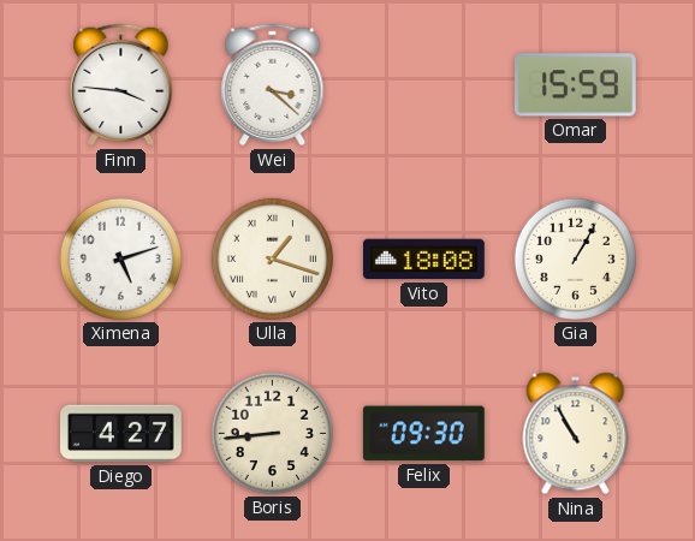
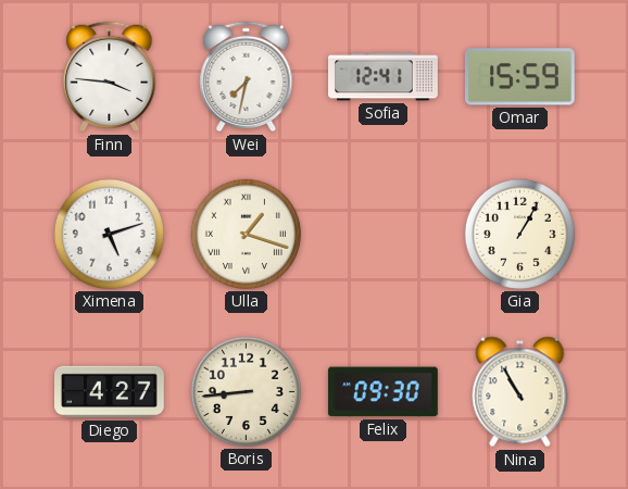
Wei: 3:22 -> 7:32
Sofia: none -> 12:41
Vito: 18:08 -> none
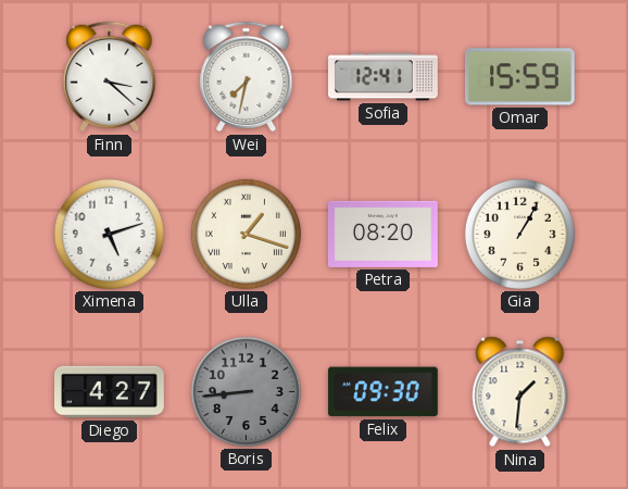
Finn: 3:46 -> 3:22
Petra: none -> 08:20
Boris dial: cream -> grey
Nina: 10:55 -> 1:31
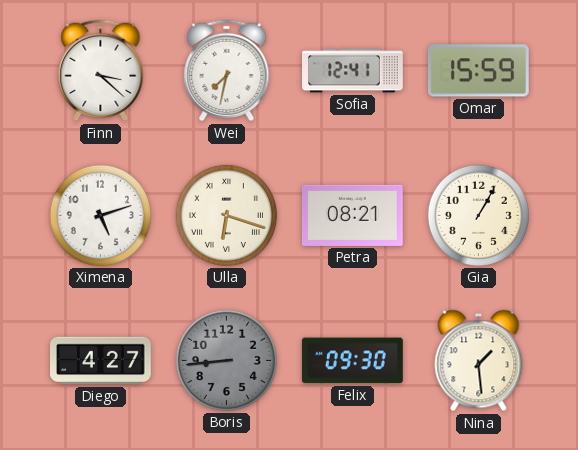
Ulla: 1:18 -> 6:18
Petra: 08:20 -> 08:21
Nina: 1:31 -> 1:29
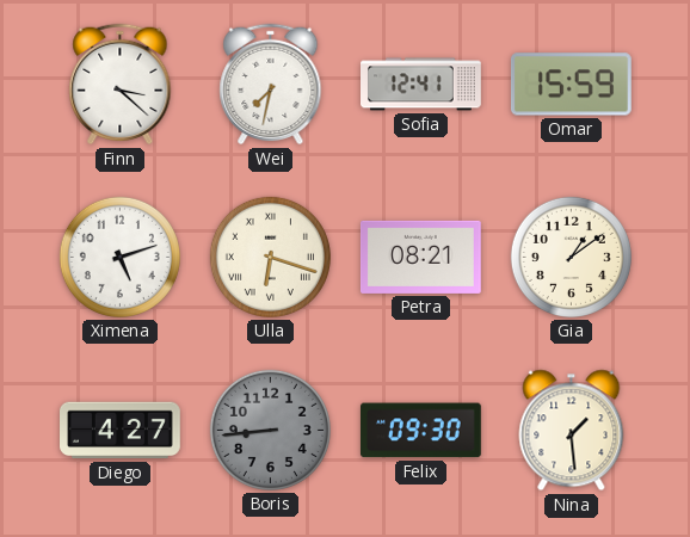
Gia: 1:05 -> 1:09
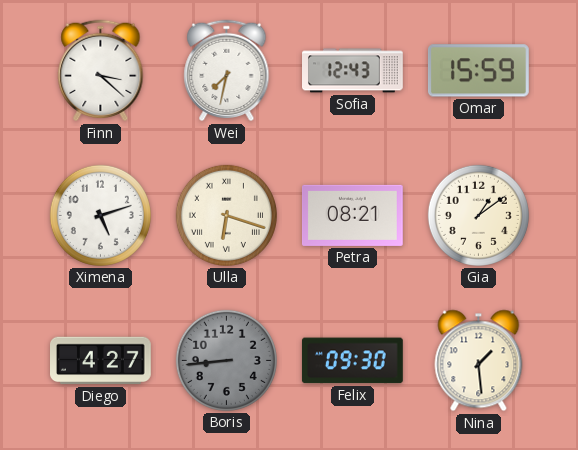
Sofia: 12:41 -> 12:43
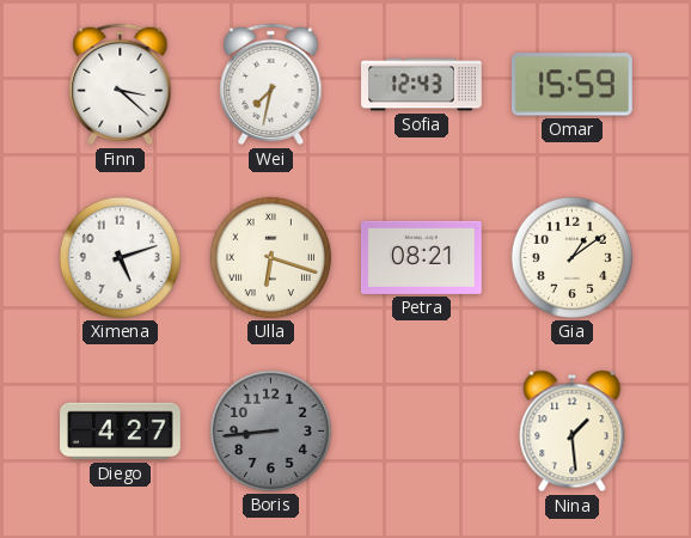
Felix: 09:30 -> none
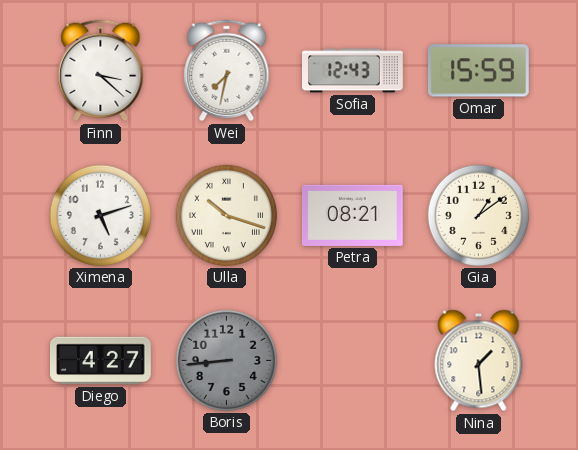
Ulla: 6:18 -> 10:18
